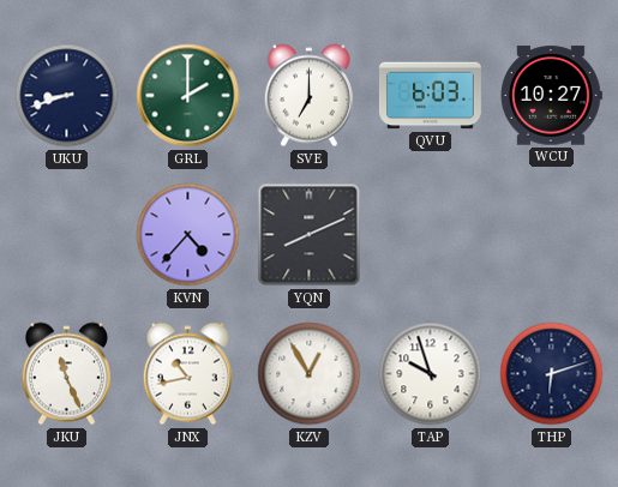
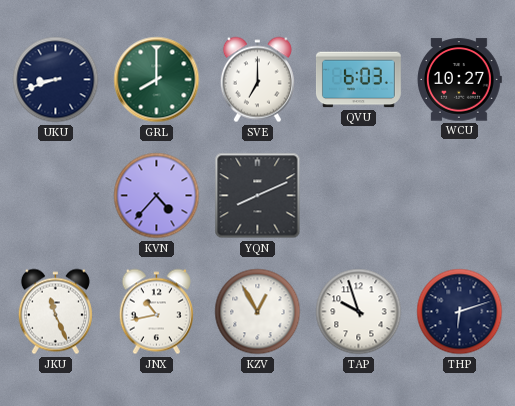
GRL: 2:00 -> 8:00
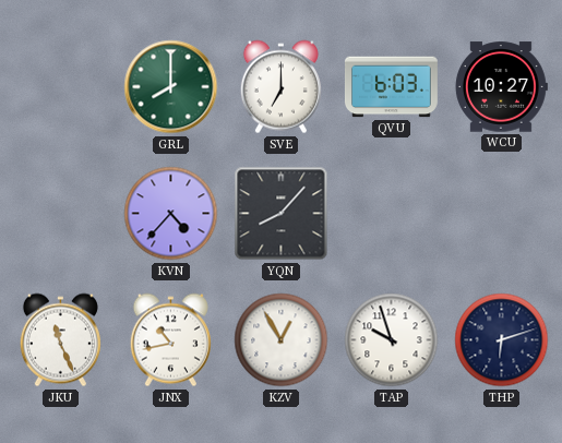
UKU: 8:42 -> none
YQN: 8:11 -> 8:07
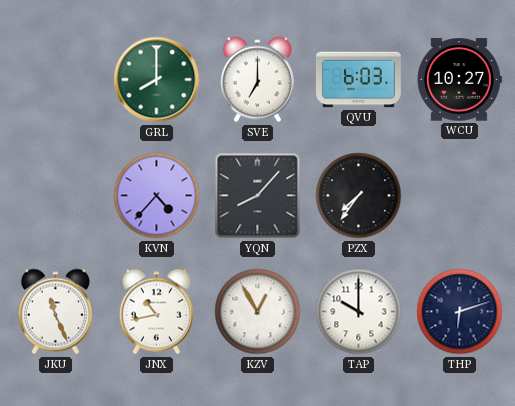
PZX: none -> 7:36
TAP: 9:57 -> 10:00
